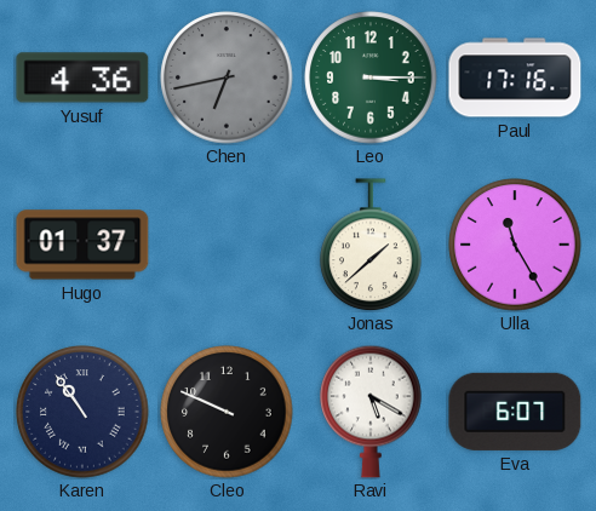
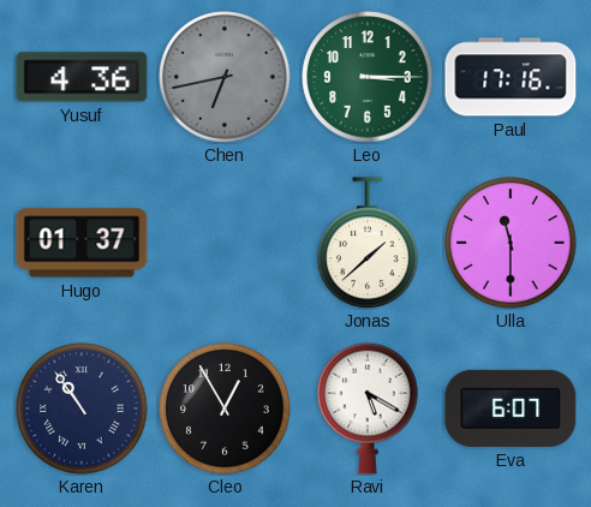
Ulla: 11:25 -> 11:30
Cleo: 9:49 -> 12:55
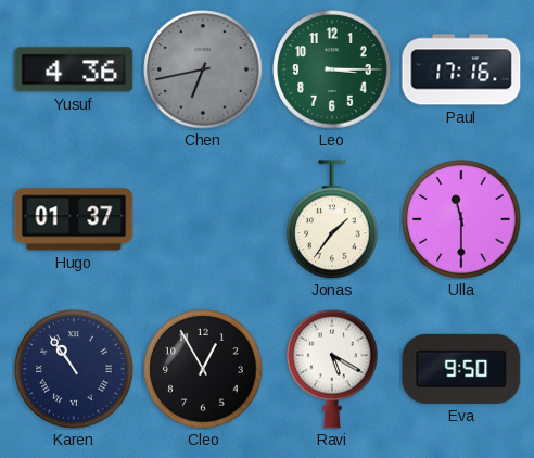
Jonas: 1:38 -> 1:36
Eva: 6:07 -> 9:50
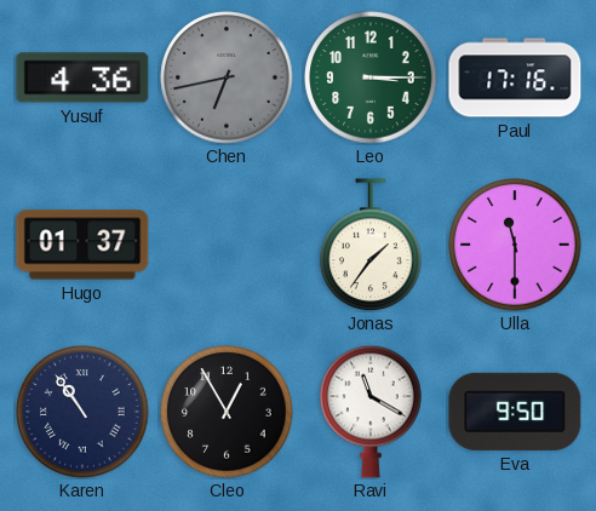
Ravi: 5:20 -> 11:20
